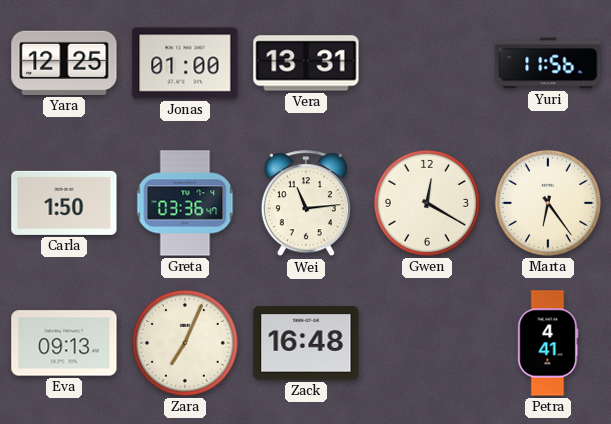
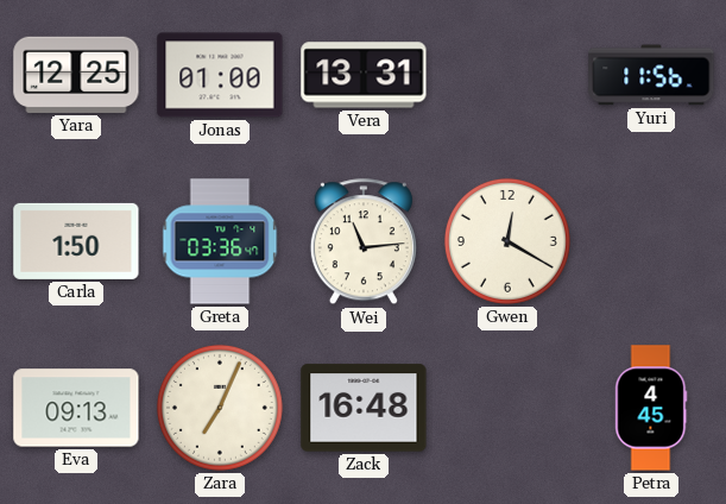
Marta: 6:24 -> none
Petra: 4:41 -> 4:45
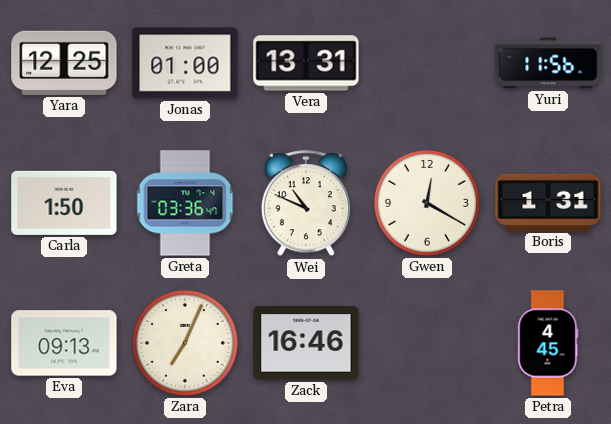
Wei: 11:14 -> 10:49
Boris: none -> 1:31
Zack: 16:48 -> 16:46
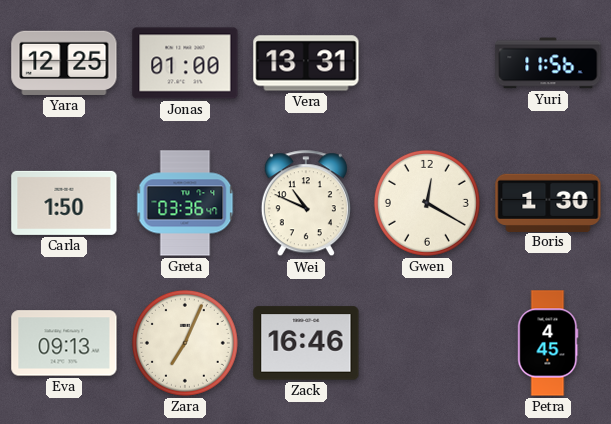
Boris: 1:31 -> 1:30
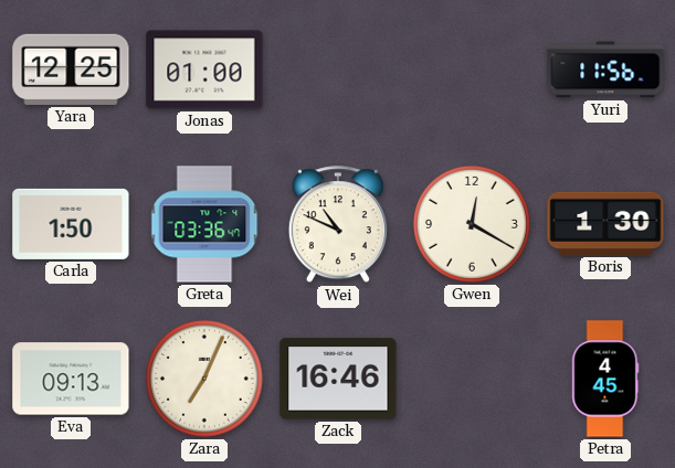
Vera: 13:31 -> none
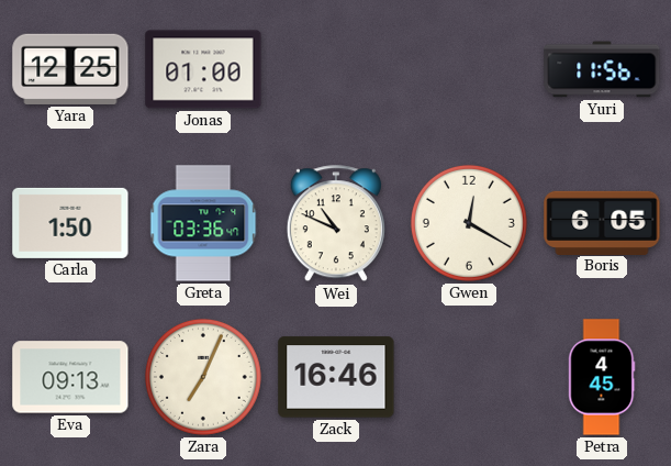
Boris: 1:30 -> 6:05
